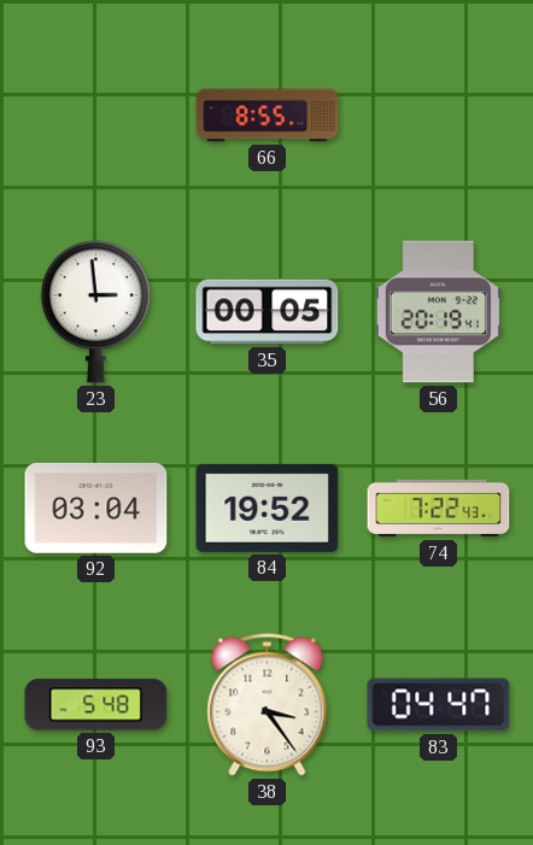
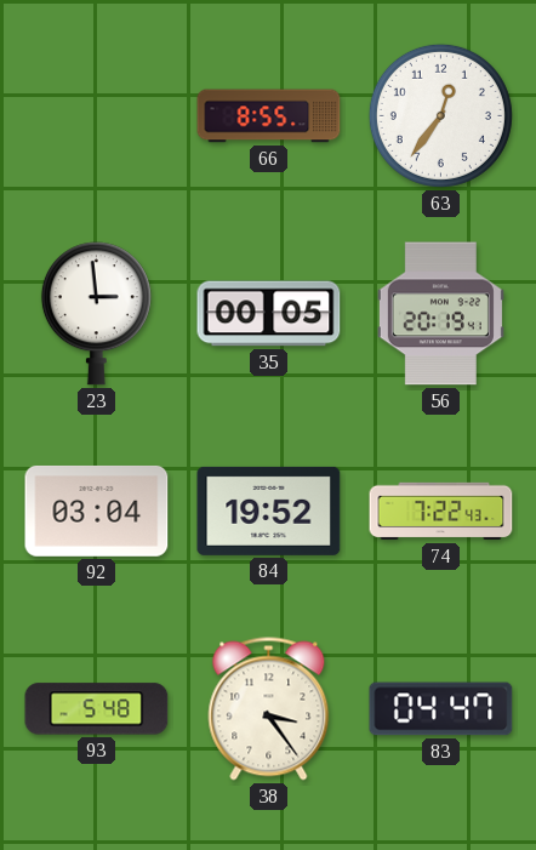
63: none -> 12:36
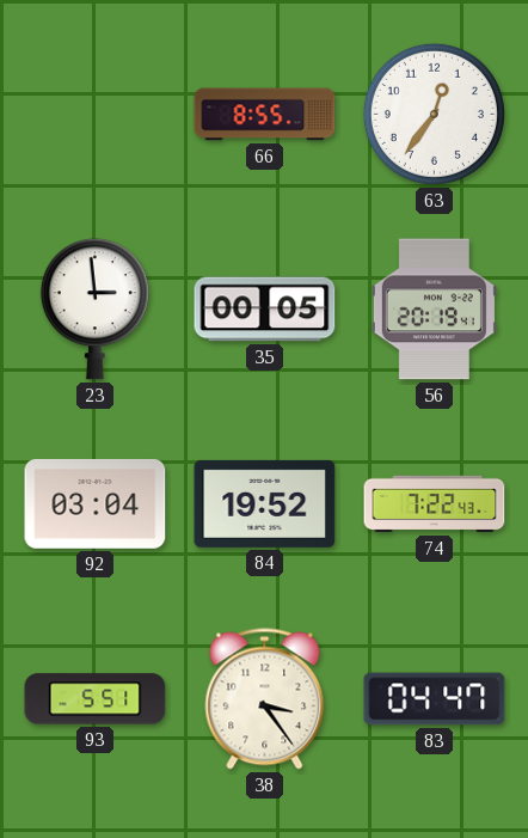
93: 5:48 -> 5:51
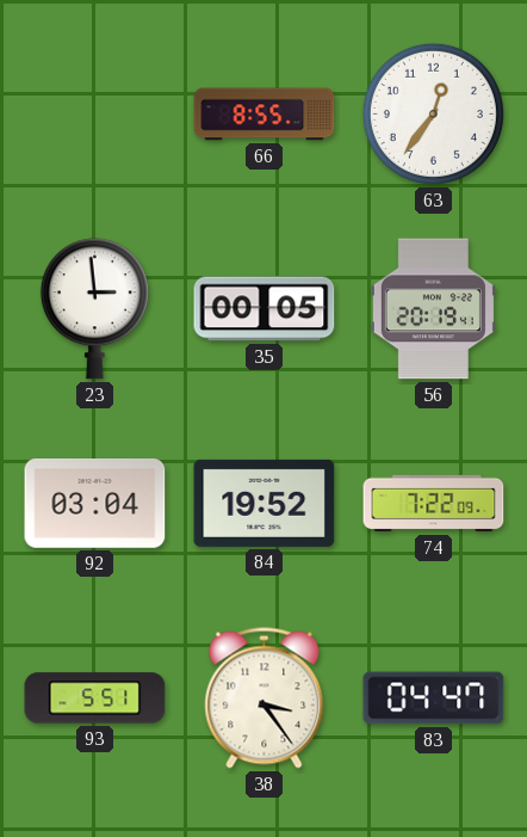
74: 7:22:43 -> 7:22:09
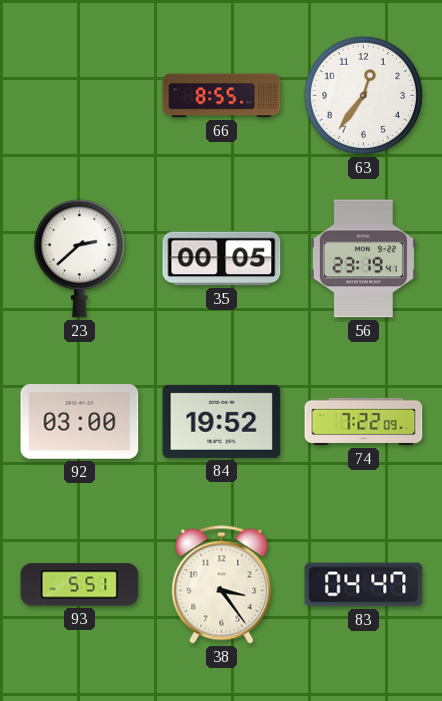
23: 2:59 -> 2:38
56: 20:19 -> 23:19
92: 03:04 -> 03:00
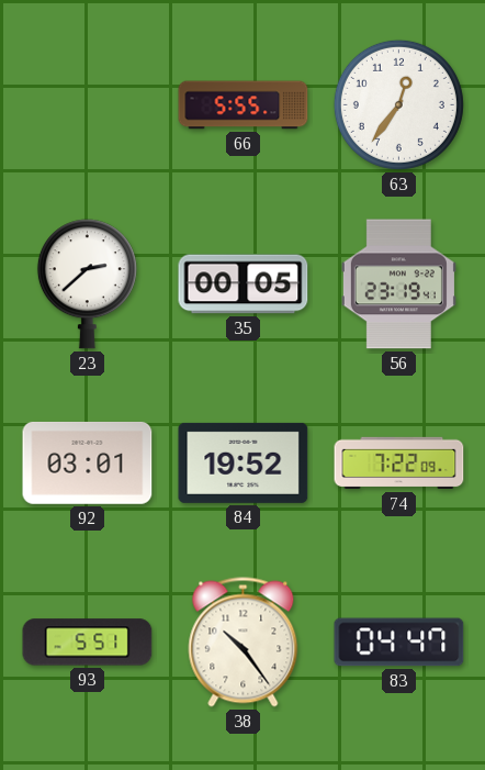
66: 8:55 -> 5:55
92: 03:00 -> 03:01
38: 3:24 -> 10:24
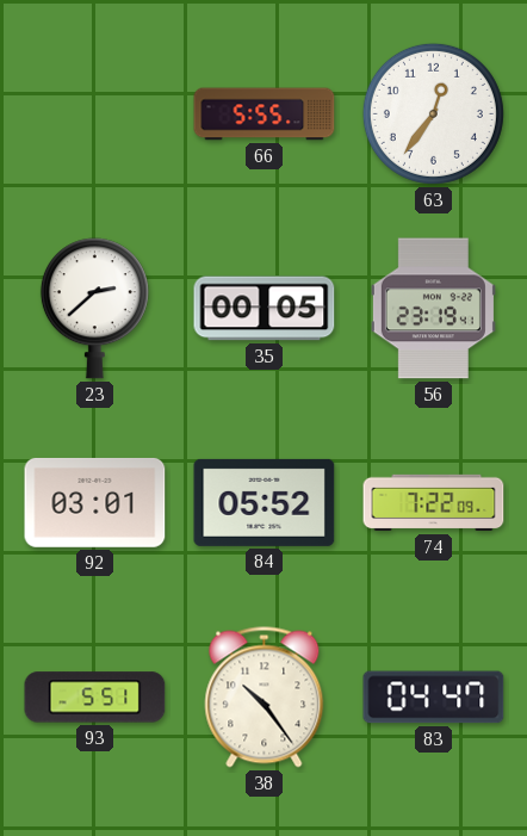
84: 19:52 -> 05:52
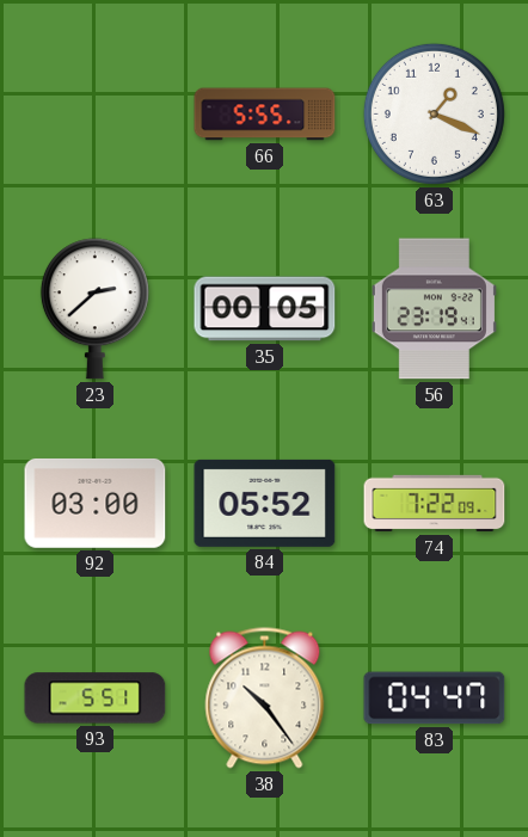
63: 12:36 -> 1:19
92: 03:01 -> 03:00
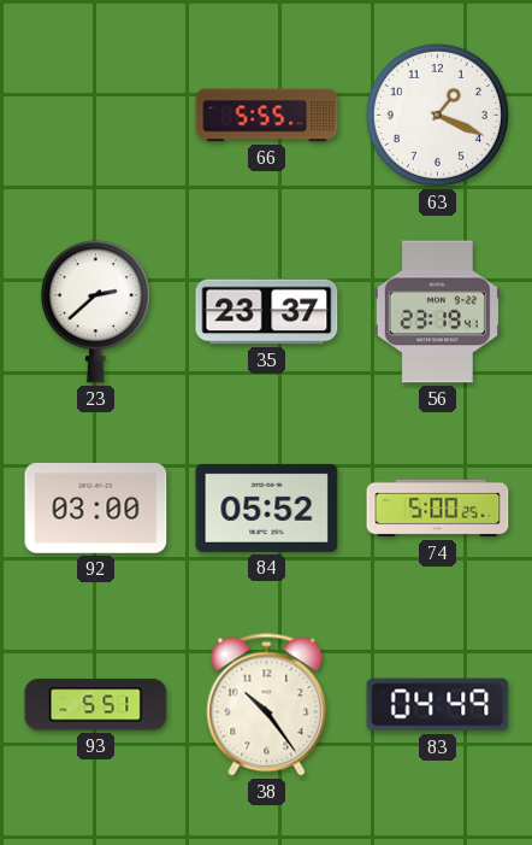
35: 00:05 -> 23:37
74: 7:22 -> 5:00
83: 04:47 -> 04:49
